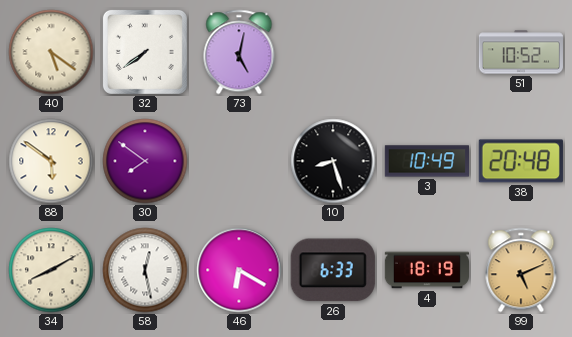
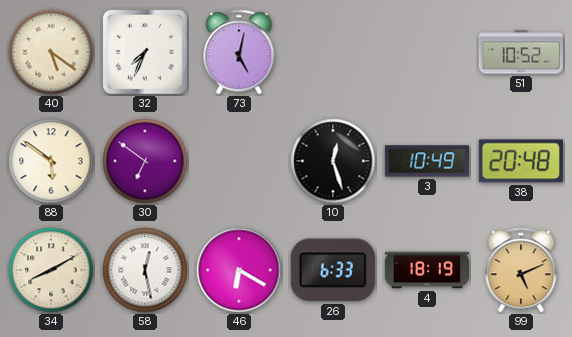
32: 7:39 -> 7:34
30: 7:51 -> 6:51
10: 8:27 -> 12:27
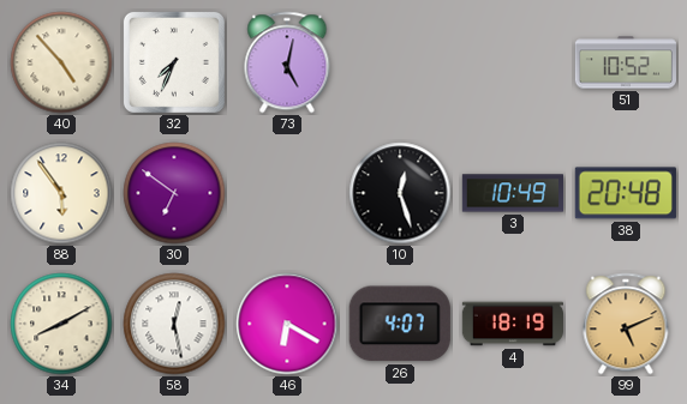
40: 5:21 -> 4:53
88: 5:51 -> 5:54
26: 6:33 -> 4:07
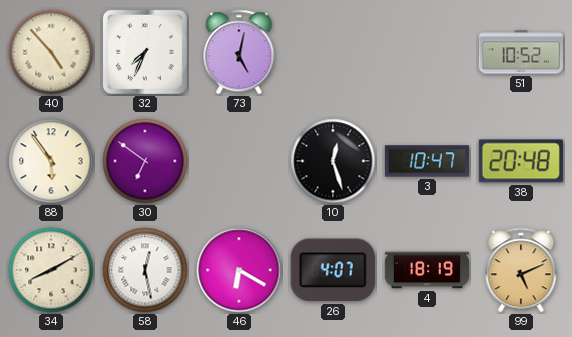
3: 10:49 -> 10:47
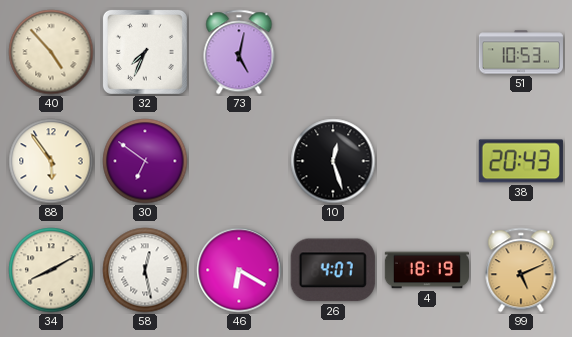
51: 10:52 -> 10:53
3: 10:47 -> none
38: 20:48 -> 20:43
